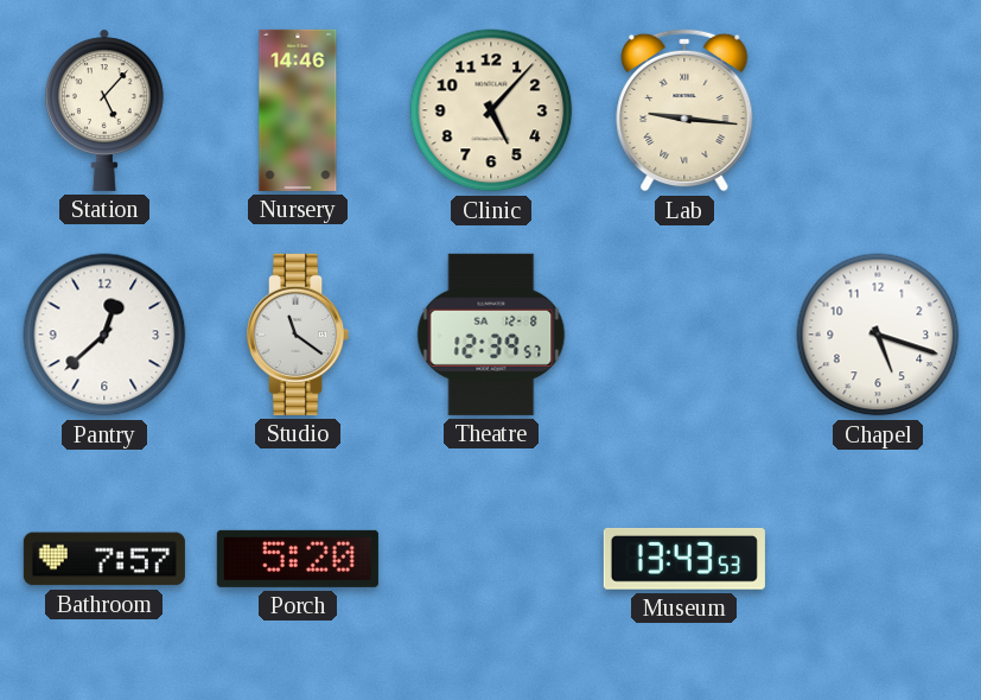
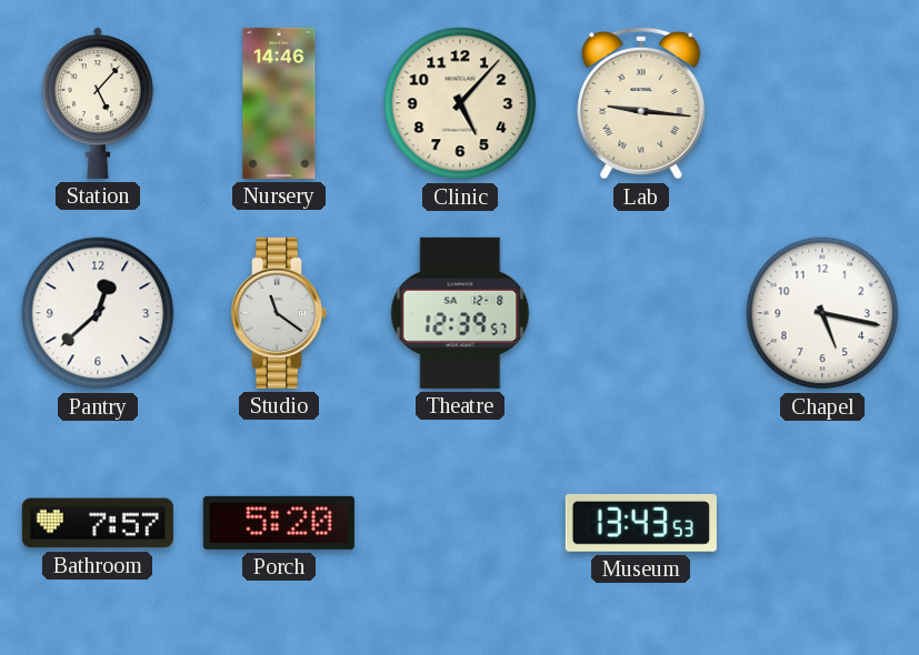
Chapel: 5:18 -> 5:17
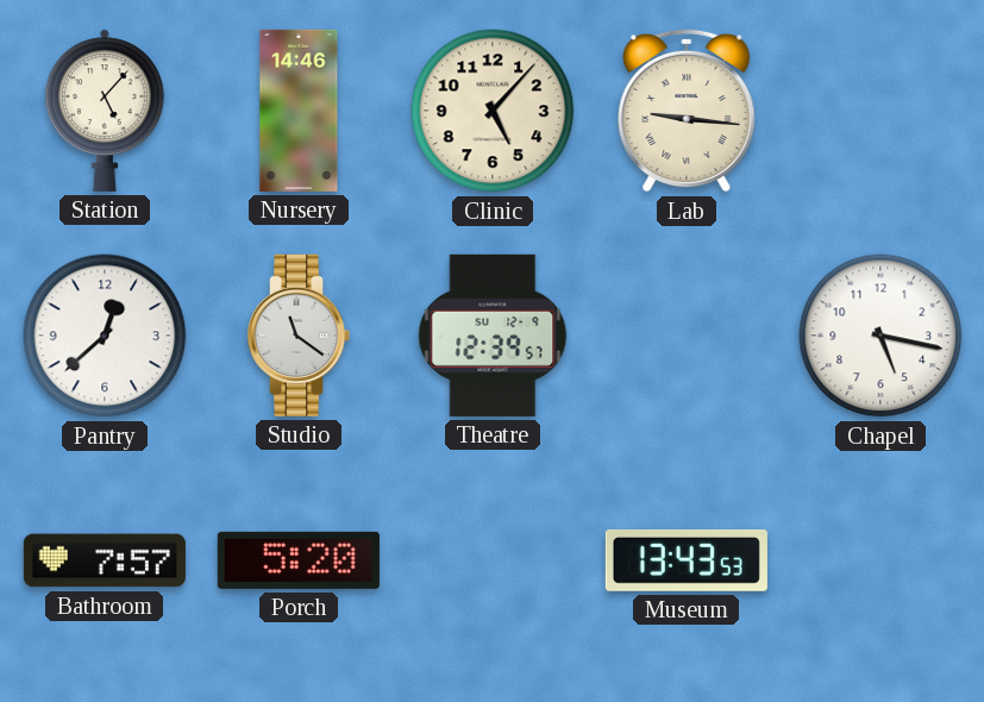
Theatre date: SA 12-8 -> SU 12-9
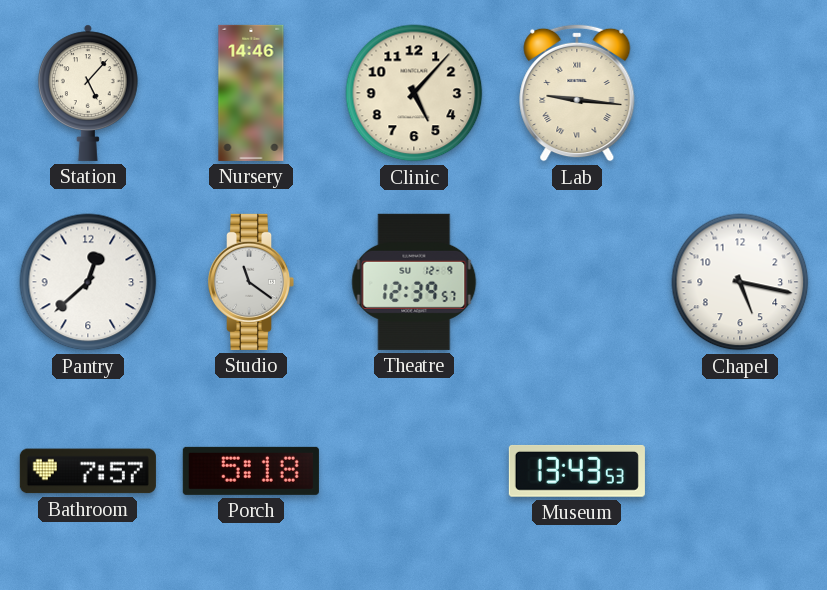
Porch: 5:20 -> 5:18
